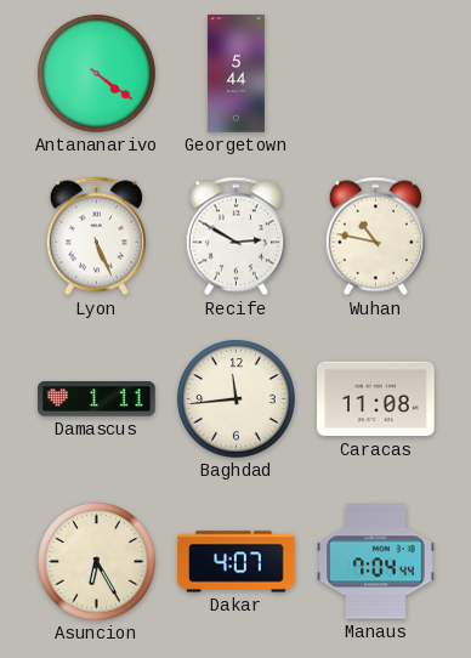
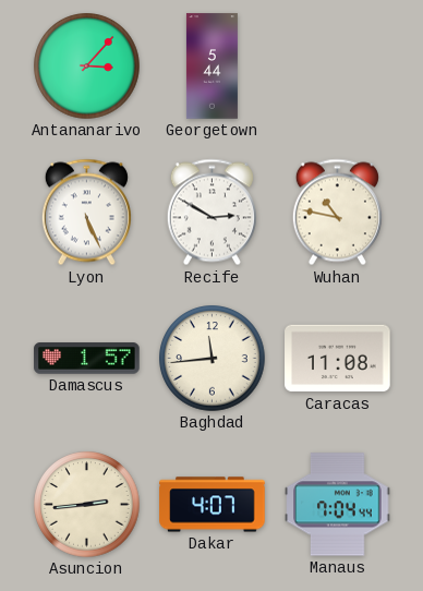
Antananarivo: 4:21 -> 3:07
Damascus: 1:11 -> 1:57
Asuncion: 6:25 -> 2:44
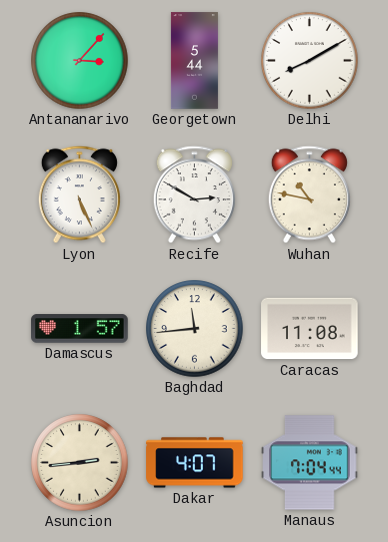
Delhi: none -> 8:10
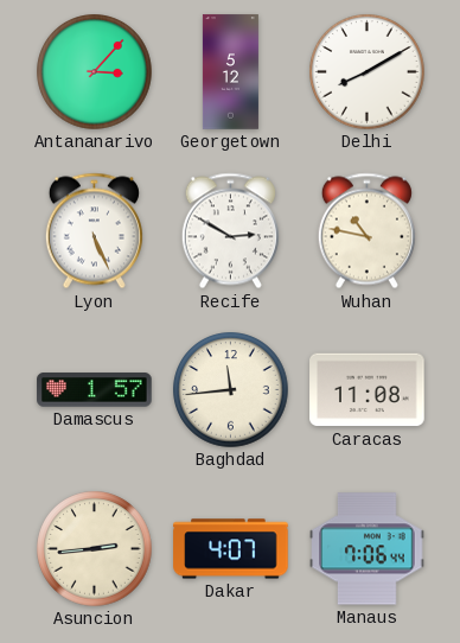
Georgetown: 5:44 -> 5:12
Manaus: 7:04 -> 7:06
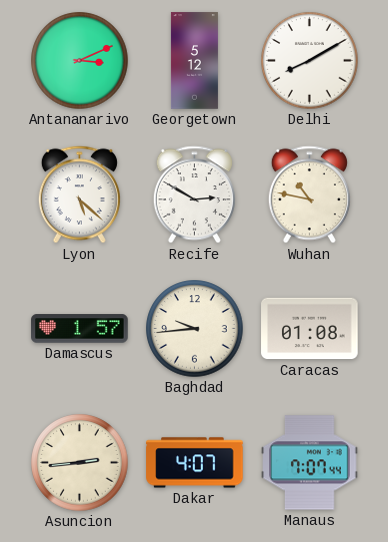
Antananarivo: 3:07 -> 3:11
Lyon: 5:26 -> 5:22
Baghdad: 11:44 -> 9:44
Caracas: 11:08 -> 01:08
Manaus: 7:06 -> 7:07
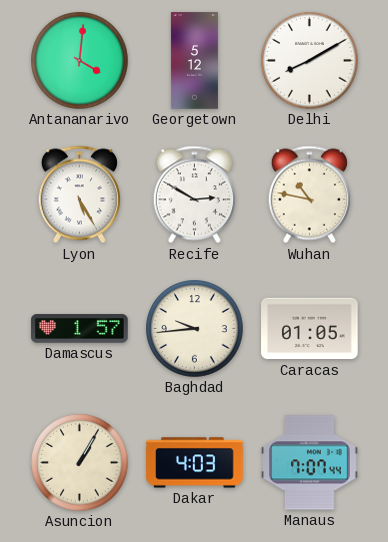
Antananarivo: 3:11 -> 4:01
Lyon: 5:22 -> 5:25
Caracas: 01:08 -> 01:05
Asuncion: 2:44 -> 1:05
Dakar: 4:07 -> 4:03
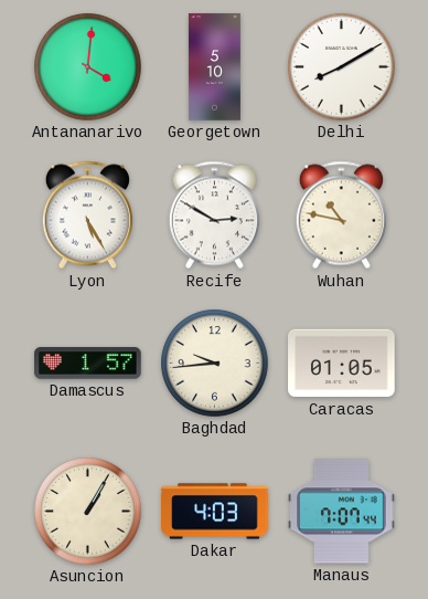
Georgetown: 5:12 -> 5:10
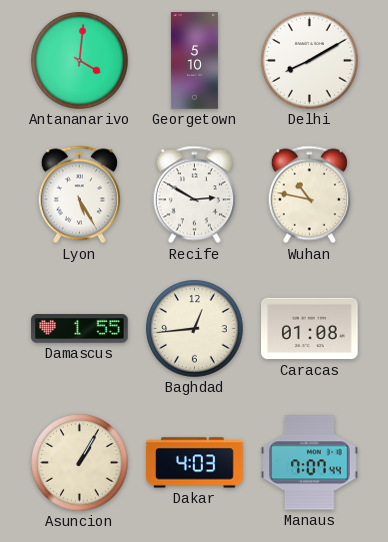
Damascus: 1:57 -> 1:55
Baghdad: 9:44 -> 12:44
Caracas: 01:05 -> 01:08
